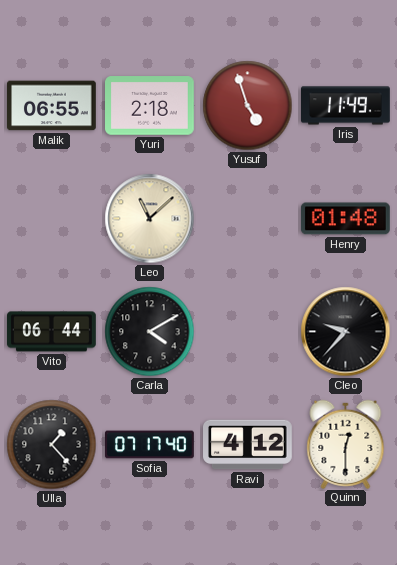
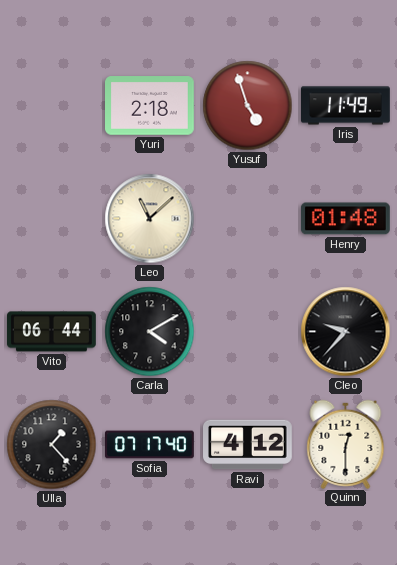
Malik: 06:55 -> none
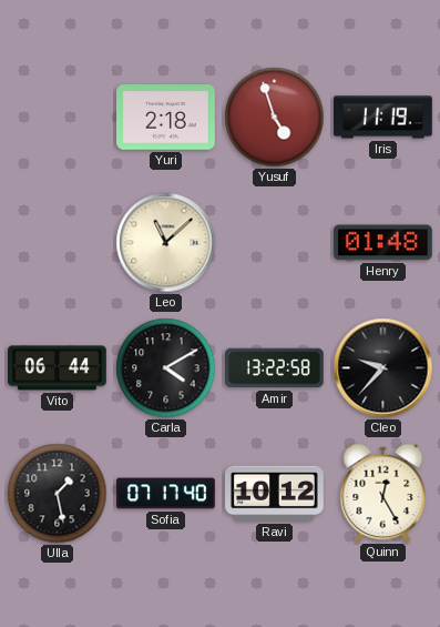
Iris: 11:49 -> 11:19
Amir: none -> 13:22
Ulla: 1:23 -> 1:28
Ravi: 4:12 -> 10:12
Quinn: 12:30 -> 12:25
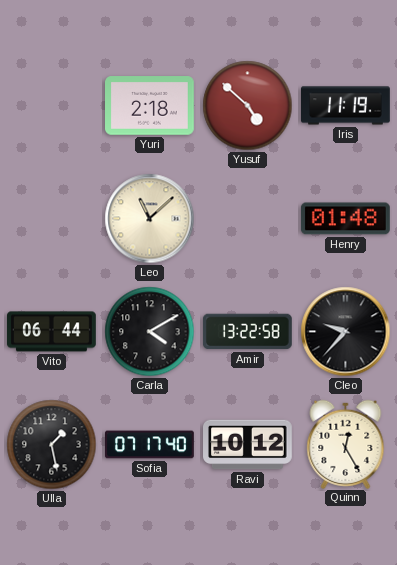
Yusuf: 4:57 -> 4:52
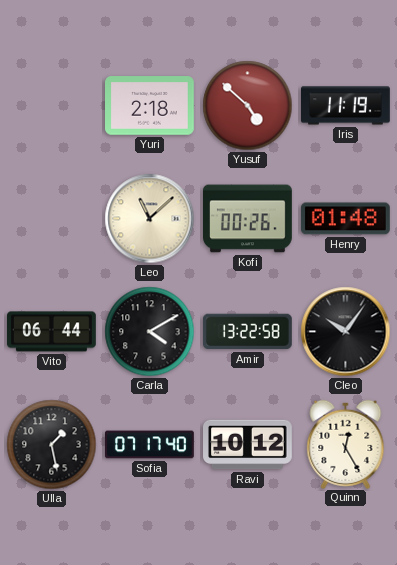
Kofi: none -> 00:26
Cleo: 9:37 -> 10:06
